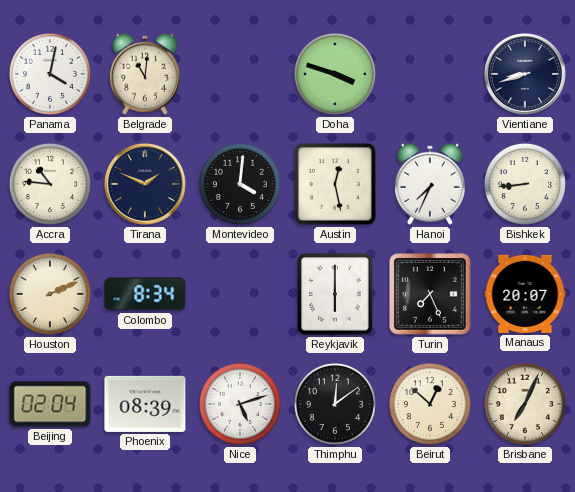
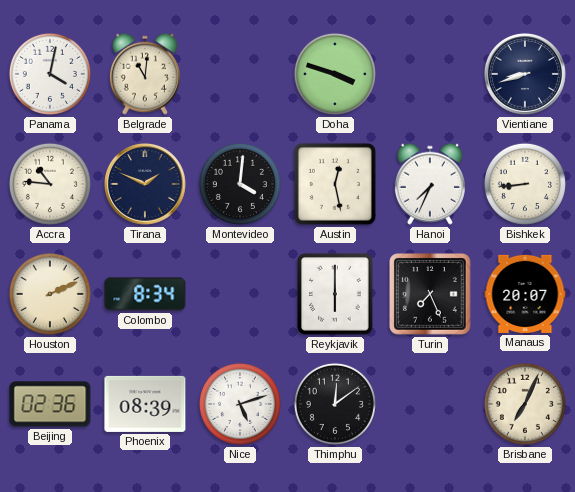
Beijing: 02:04 -> 02:36
Beirut: 12:52 -> none
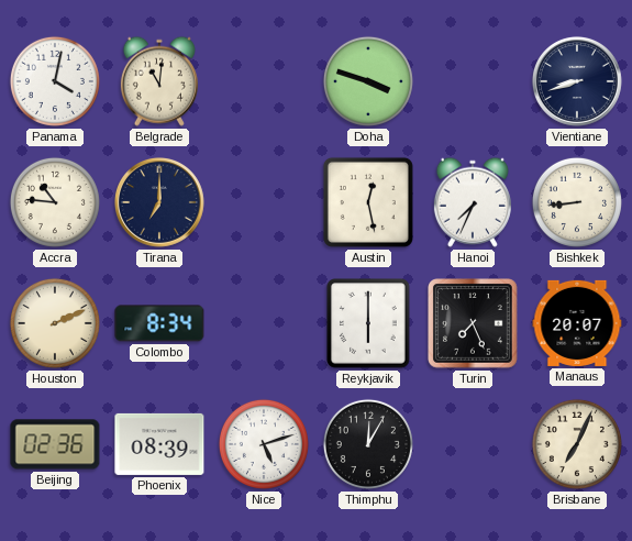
Tirana: 1:49 -> 7:00
Montevideo: 4:01 -> none
Thimphu: 12:09 -> 12:05
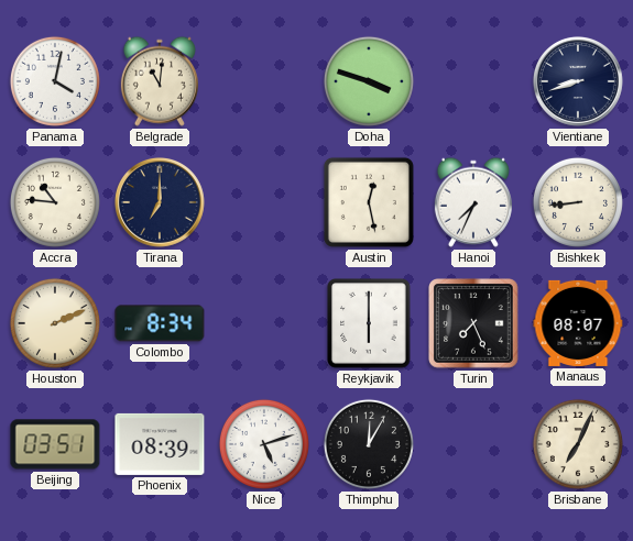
Manaus: 20:07 -> 08:07
Beijing: 02:36 -> 03:51
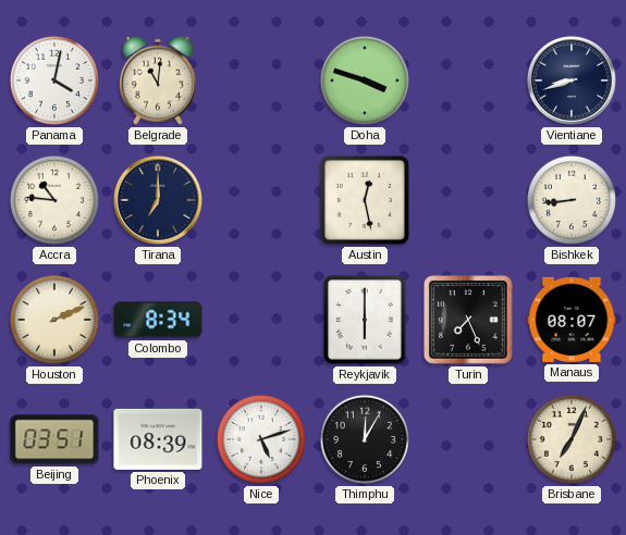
Hanoi: 7:34 -> none
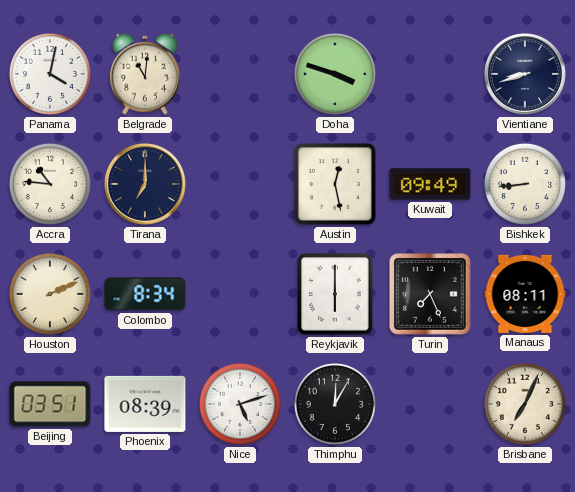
Kuwait: none -> 09:49
Manaus: 08:07 -> 08:11
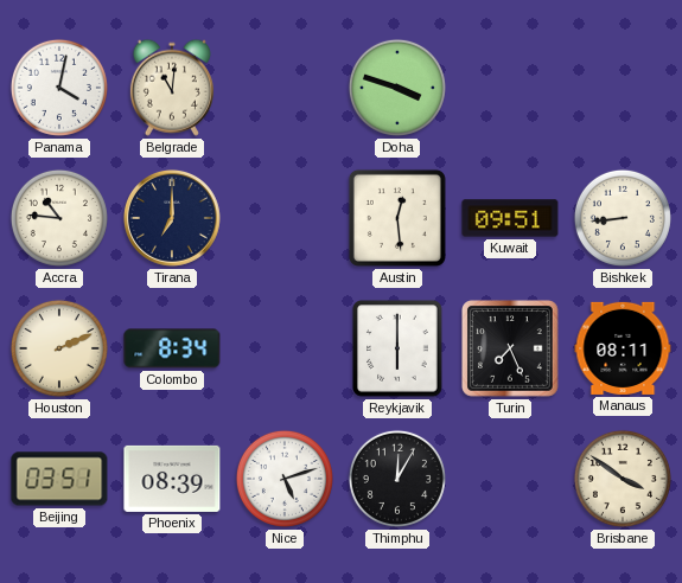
Vientiane: 8:42 -> none
Austin: 12:28 -> 12:29
Kuwait: 09:49 -> 09:51
Brisbane: 7:04 -> 3:51
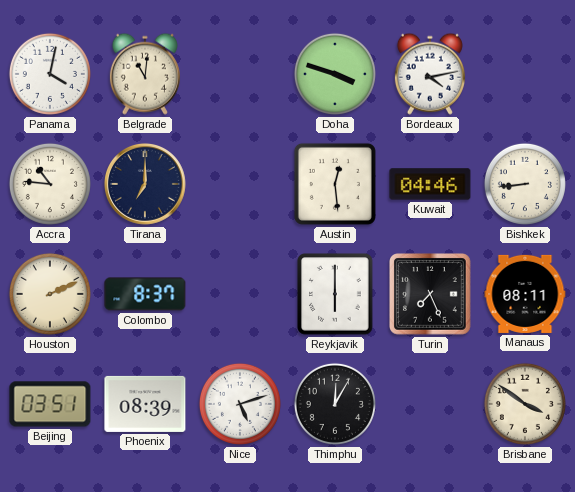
Bordeaux: none -> 4:13
Kuwait: 09:51 -> 04:46
Colombo: 8:34 -> 8:37
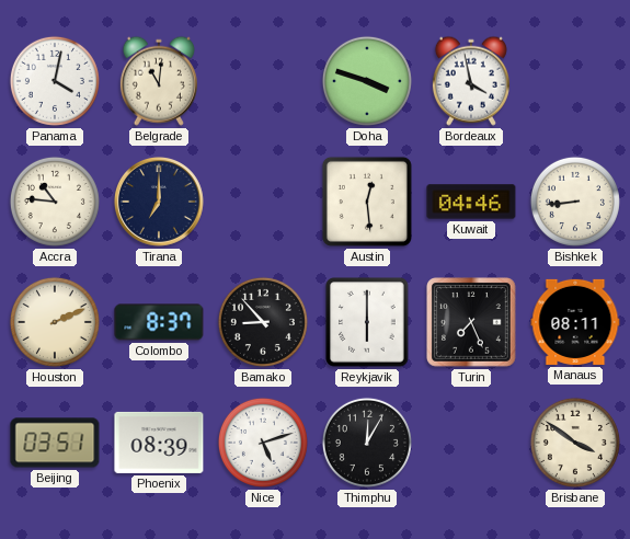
Bordeaux: 4:13 -> 3:58
Bamako: none -> 8:53
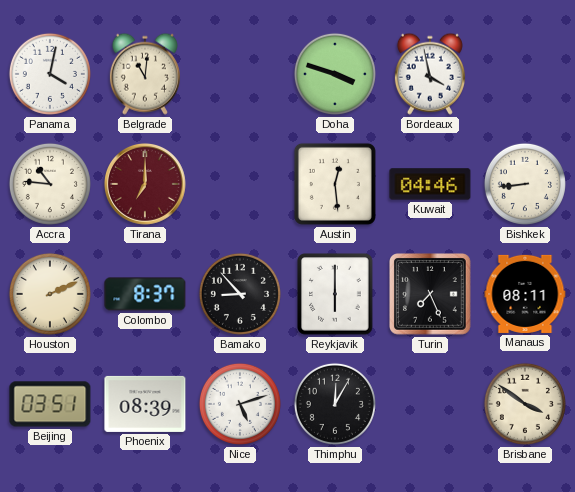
Tirana dial: navy -> burgundy
